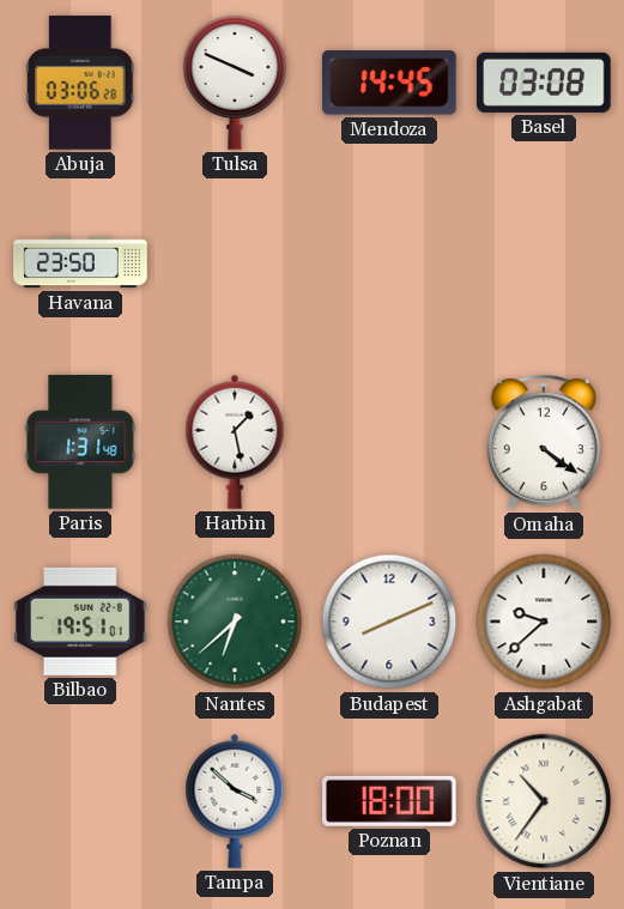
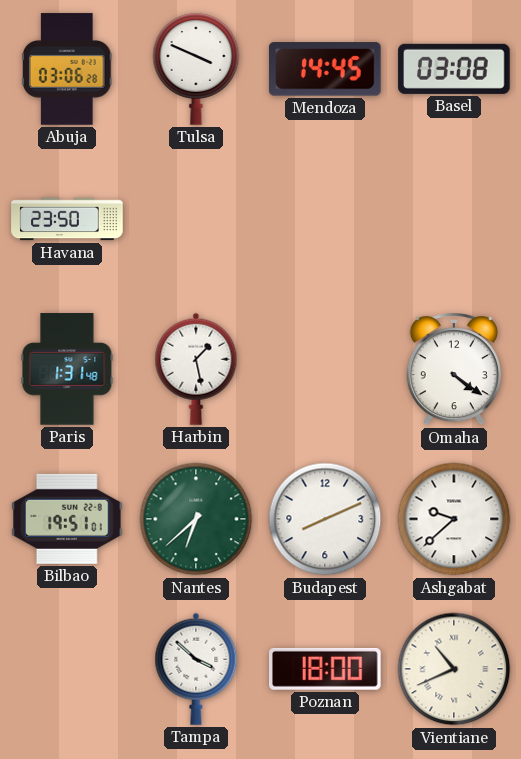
Vientiane: 10:36 -> 10:41
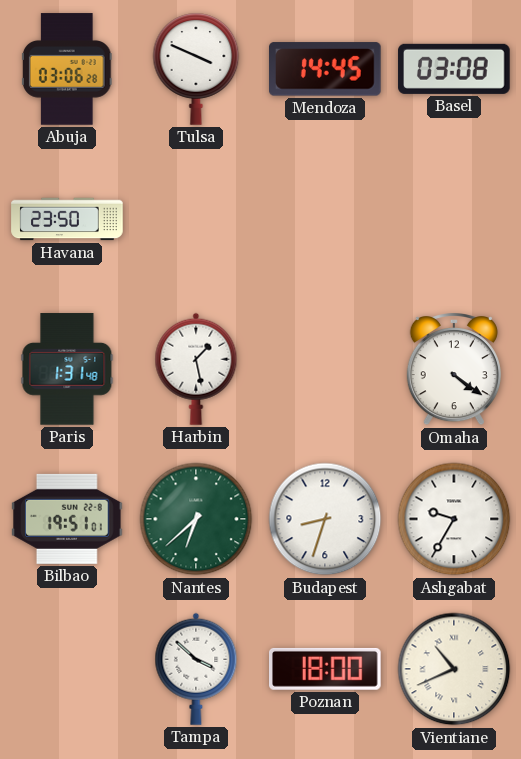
Budapest: 8:11 -> 8:33
Ashgabat: 9:38 -> 9:35
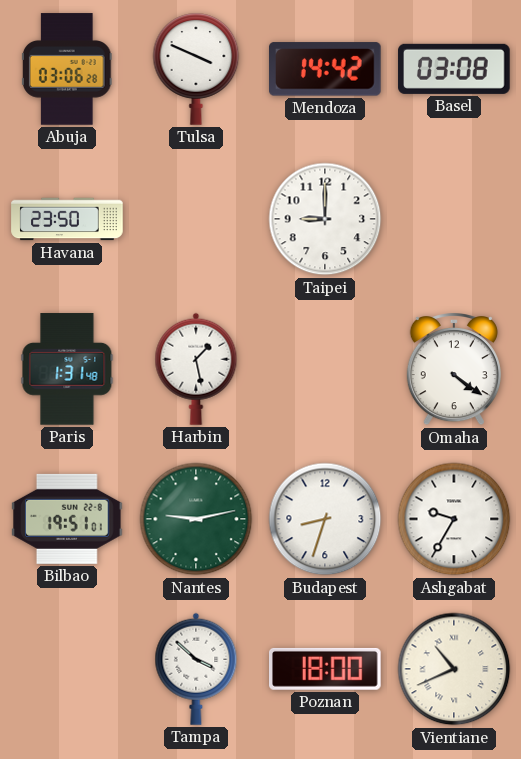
Mendoza: 14:45 -> 14:42
Taipei: none -> 9:00
Nantes: 6:38 -> 9:13
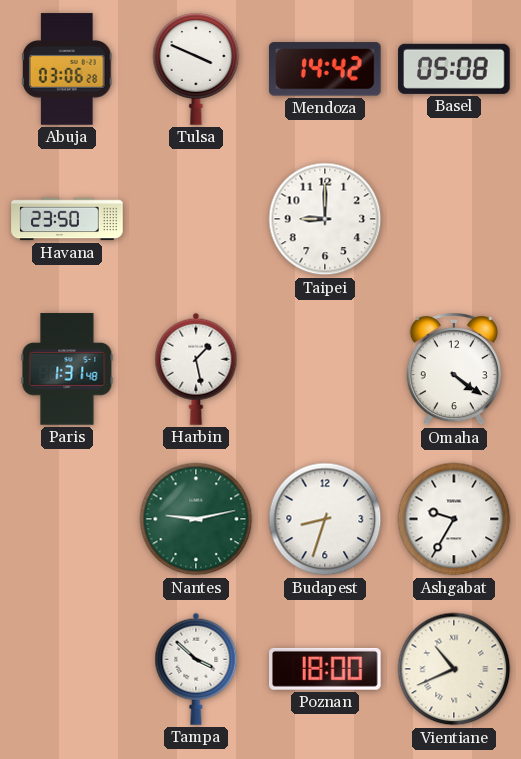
Basel: 03:08 -> 05:08
Bilbao: 19:51 -> none
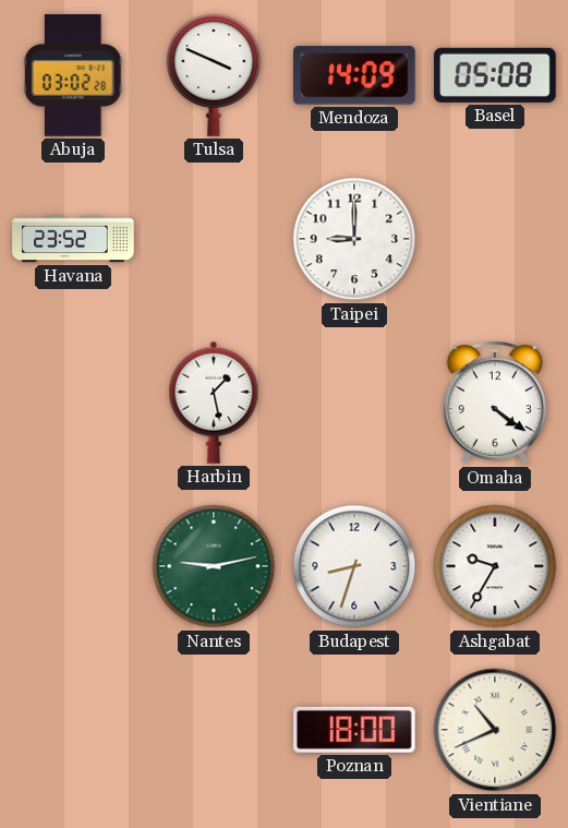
Abuja: 03:06 -> 03:02
Mendoza: 14:42 -> 14:09
Havana: 23:50 -> 23:52
Paris: 1:31 -> none
Tampa: 3:52 -> none
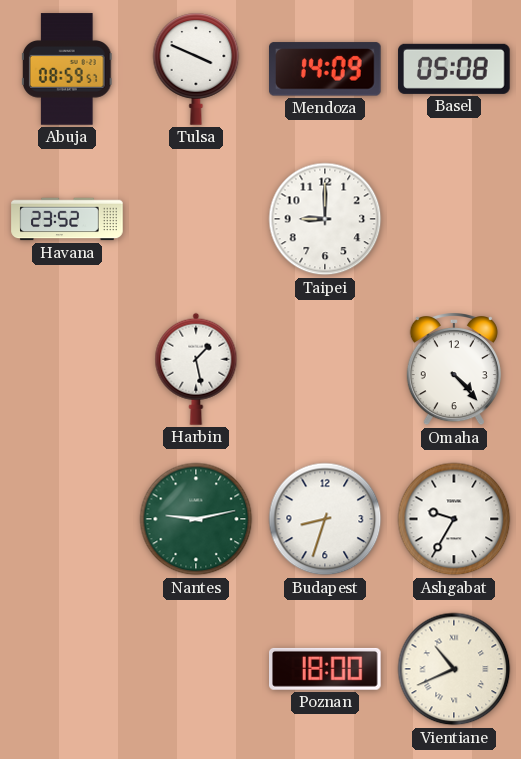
Abuja: 03:02 -> 08:59
Omaha: 4:21 -> 4:23
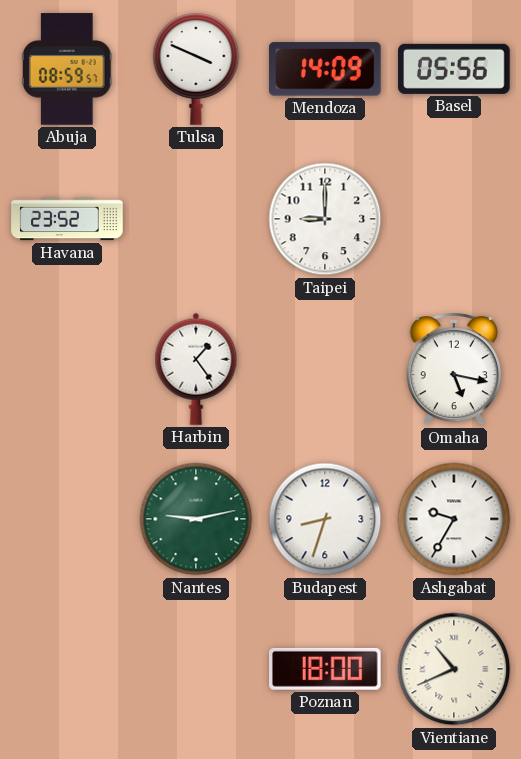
Basel: 05:08 -> 05:56
Harbin: 1:28 -> 1:24
Omaha: 4:23 -> 5:17
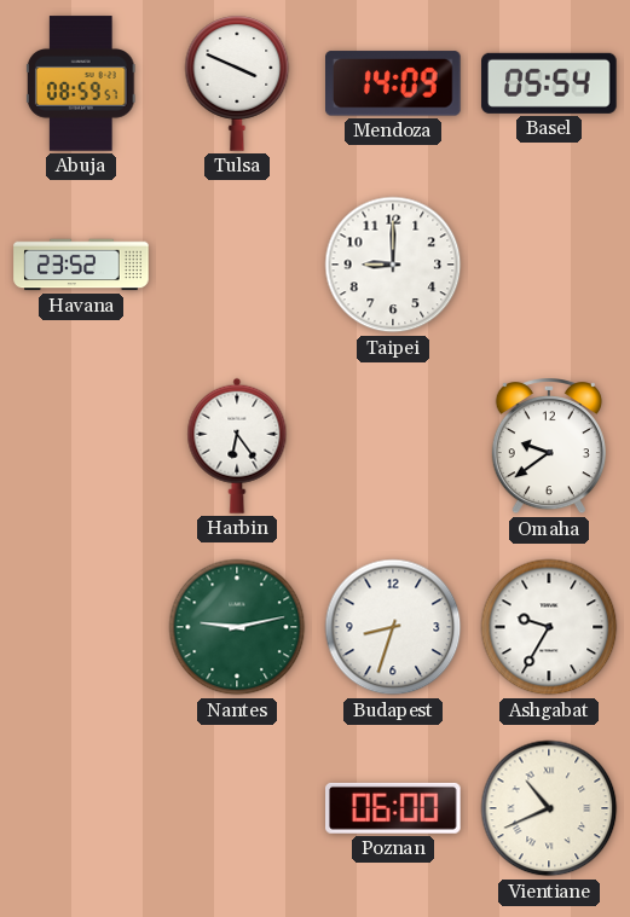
Basel: 05:56 -> 05:54
Harbin: 1:24 -> 6:24
Omaha: 5:17 -> 9:39
Poznan: 18:00 -> 06:00
